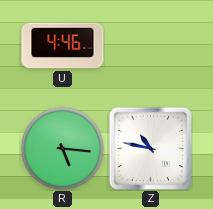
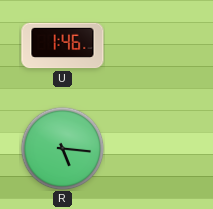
U: 4:46 -> 1:46
Z: 10:47 -> none
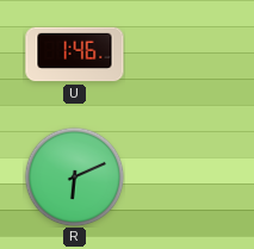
R: 5:16 -> 6:11
